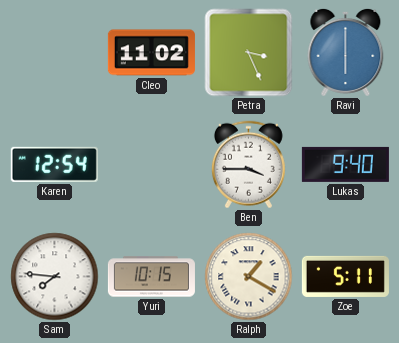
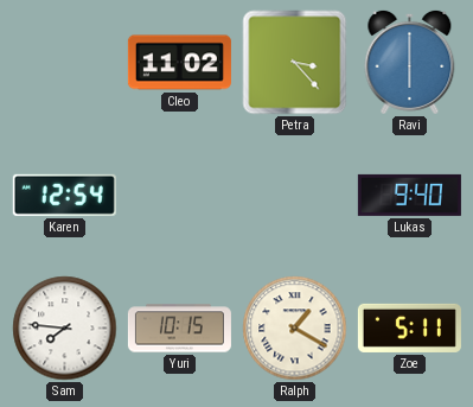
Petra: 3:26 -> 3:23
Ben: 3:45 -> none
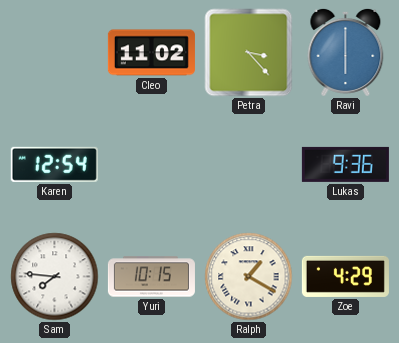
Lukas: 9:40 -> 9:36
Zoe: 5:11 -> 4:29
